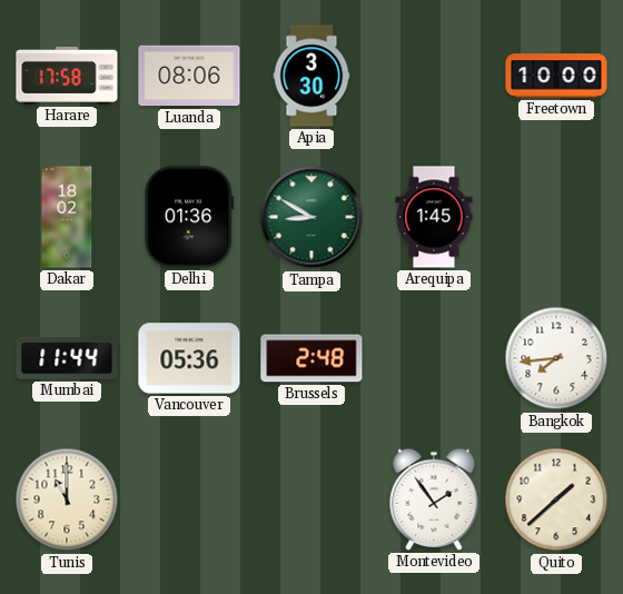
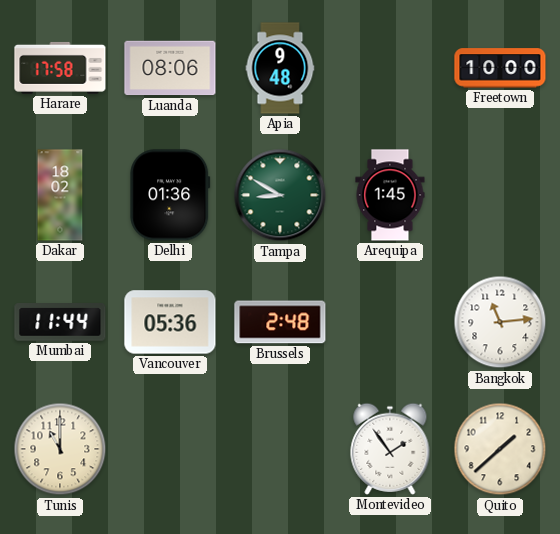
Apia: 3:30 -> 9:48
Bangkok: 7:44 -> 11:14
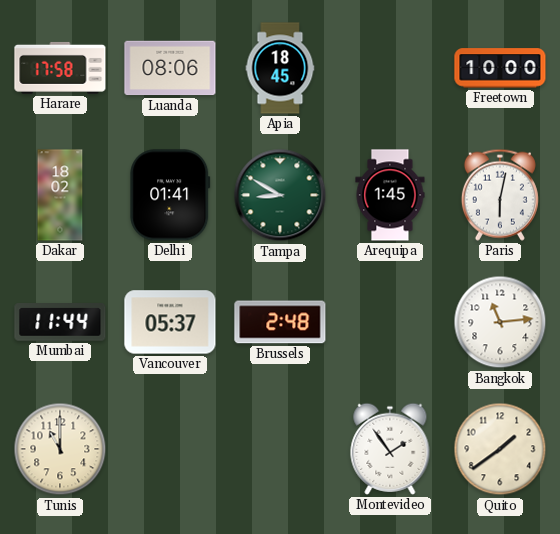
Apia: 9:48 -> 18:45
Delhi: 01:36 -> 01:41
Paris: none -> 6:02
Vancouver: 05:36 -> 05:37
Quito: 1:38 -> 1:39
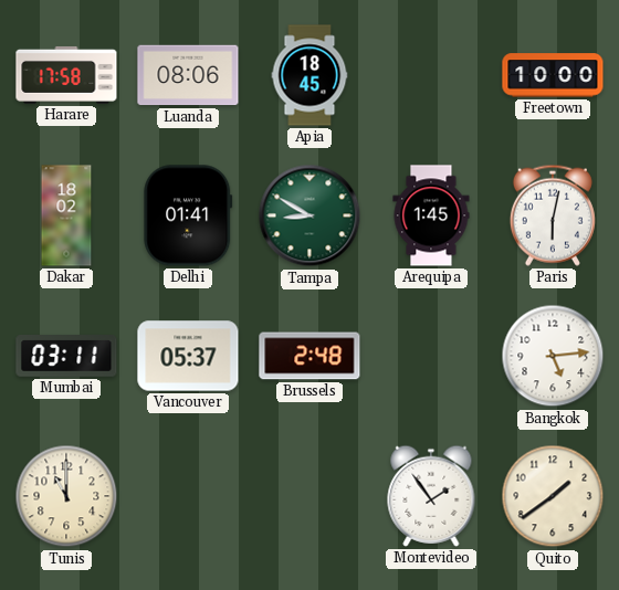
Mumbai: 11:44 -> 03:11
Bangkok: 11:14 -> 5:14
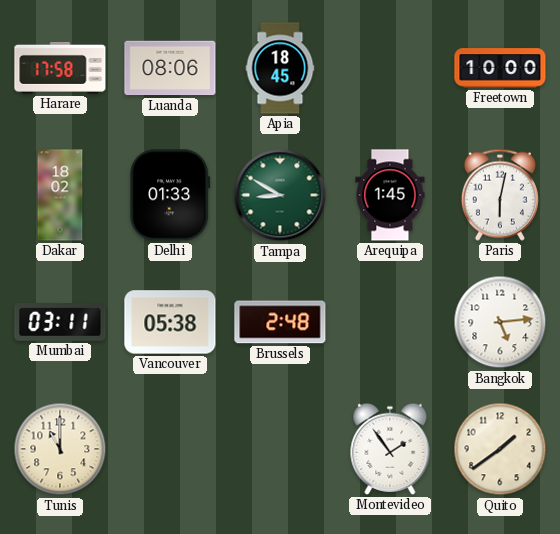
Delhi: 01:41 -> 01:33
Vancouver: 05:37 -> 05:38
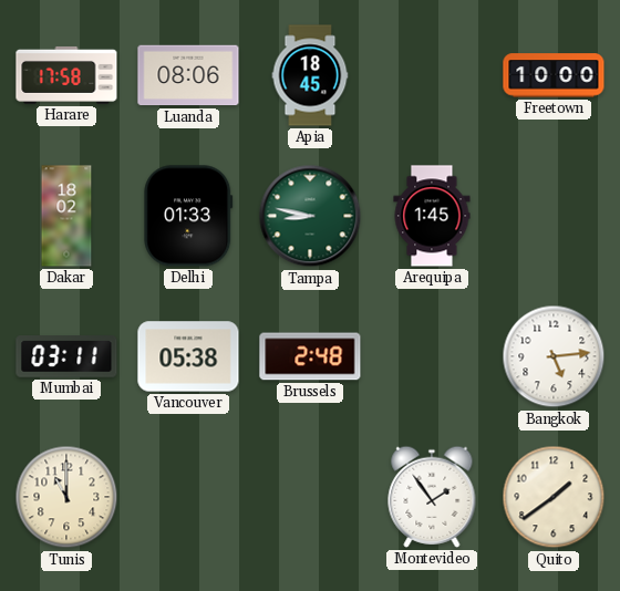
Tampa: 8:50 -> 8:47
Paris: 6:02 -> none
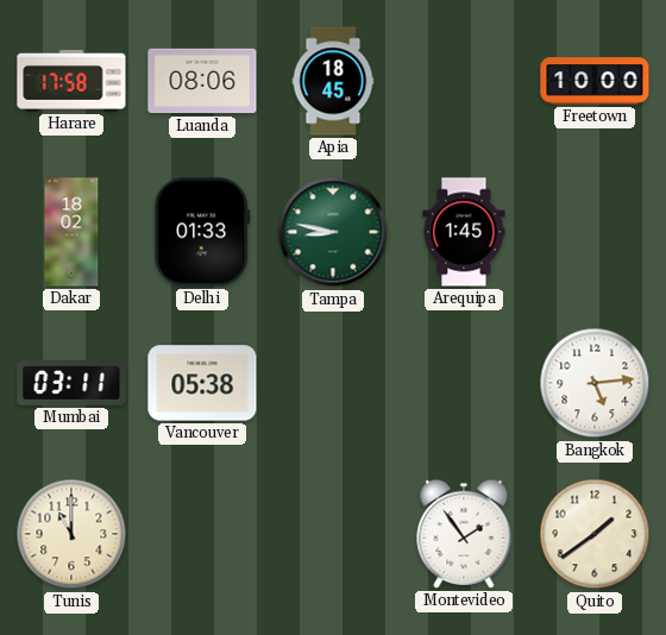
Brussels: 2:48 -> none
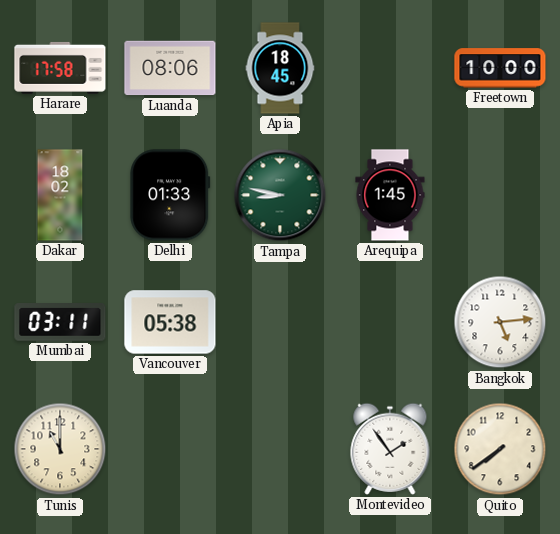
Quito: 1:39 -> 7:39
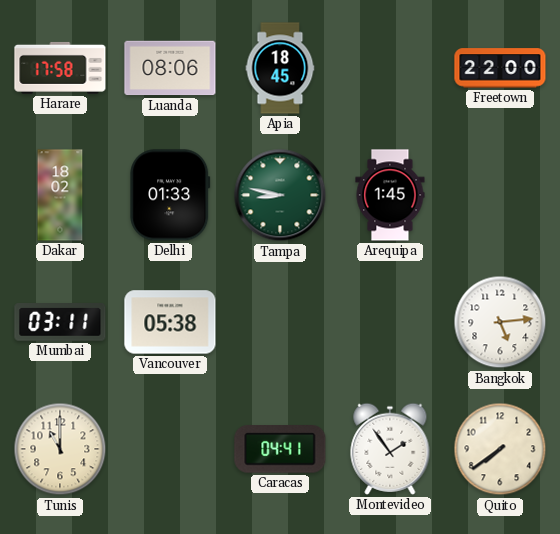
Freetown: 10:00 -> 22:00
Caracas: none -> 04:41
